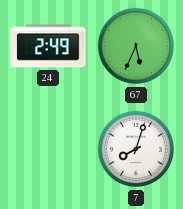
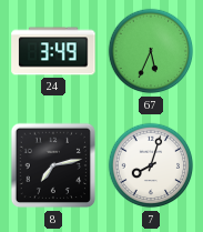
24: 2:49 -> 3:49
8: none -> 7:13
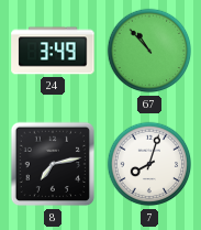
67: 5:34 -> 10:53
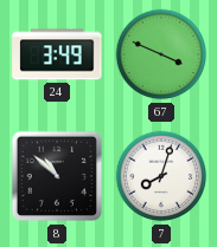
67: 10:53 -> 3:49
8: 7:13 -> 10:52
